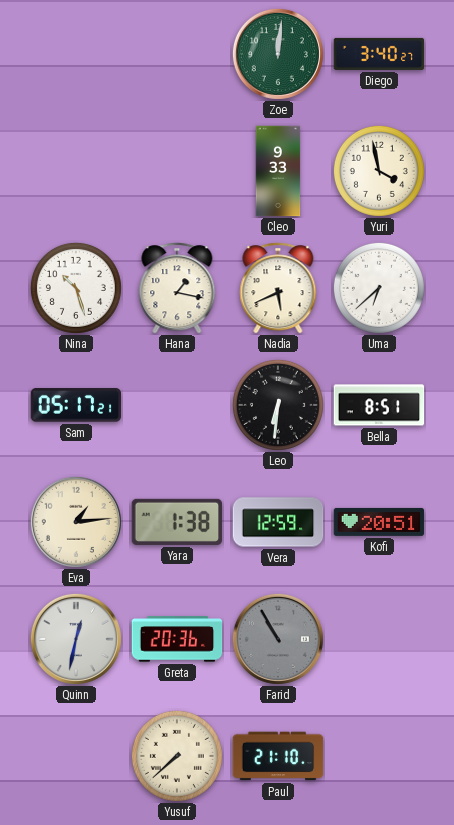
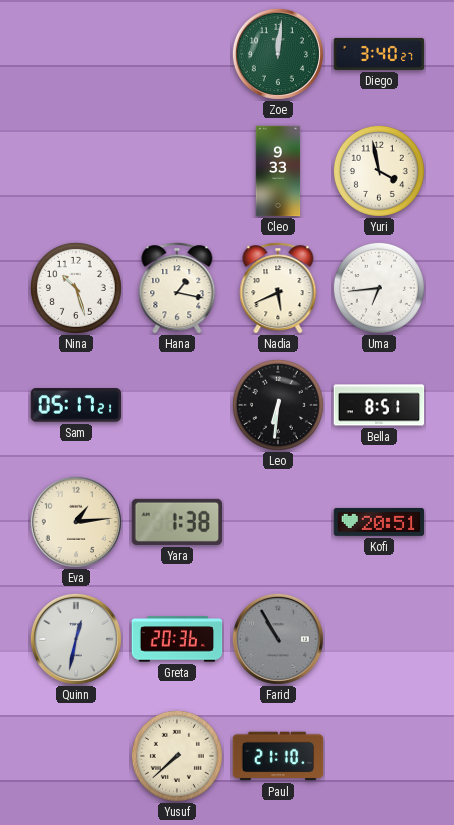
Uma: 6:38 -> 6:44
Vera: 12:59 -> none
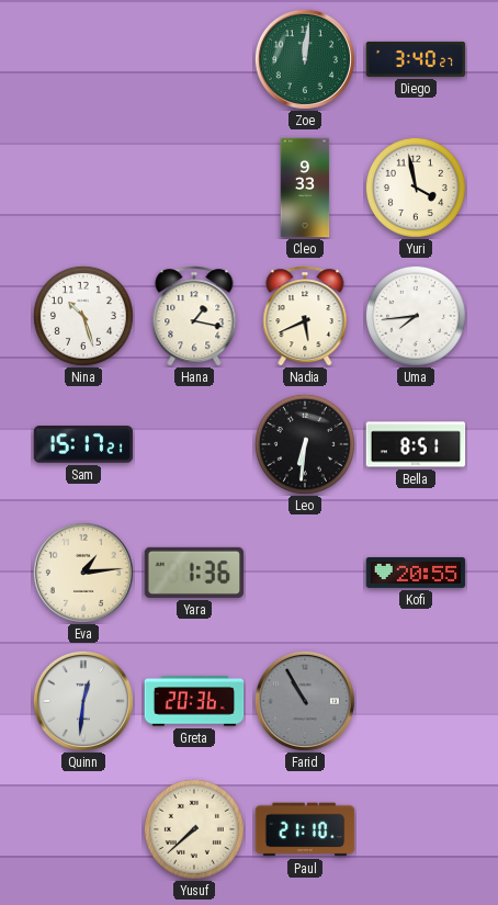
Uma: 6:44 -> 7:44
Sam: 05:17 -> 15:17
Yara: 1:38 -> 1:36
Kofi: 20:51 -> 20:55
Quinn: 12:32 -> 12:31
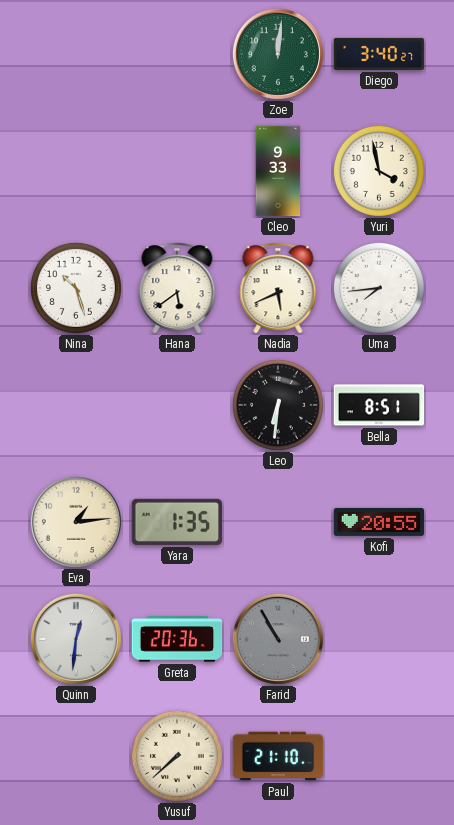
Hana: 1:17 -> 5:39
Sam: 15:17 -> none
Yara: 1:36 -> 1:35
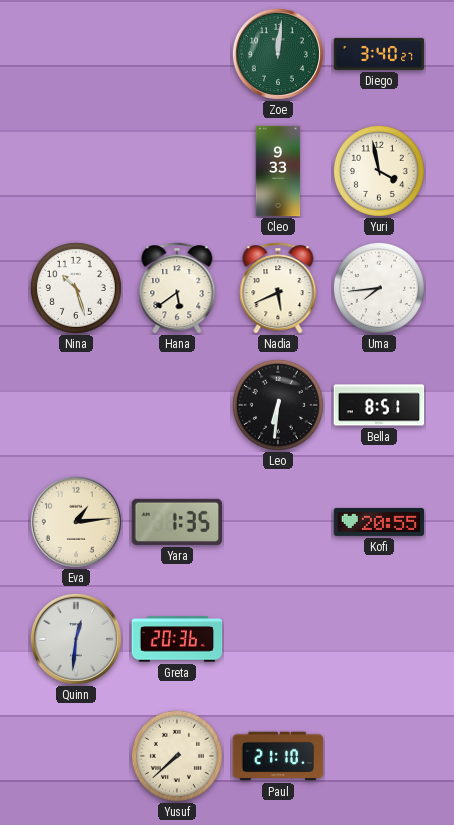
Farid: 10:55 -> none
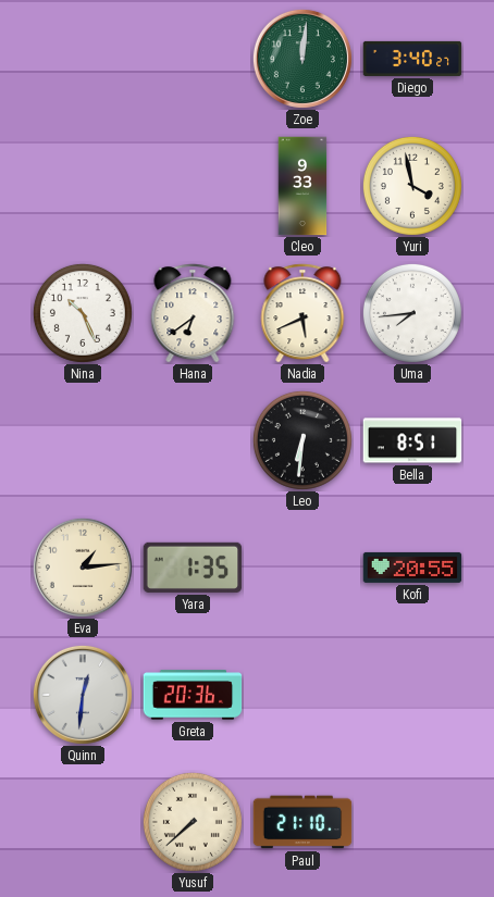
Nina: 10:27 -> 10:26
Hana: 5:39 -> 6:39
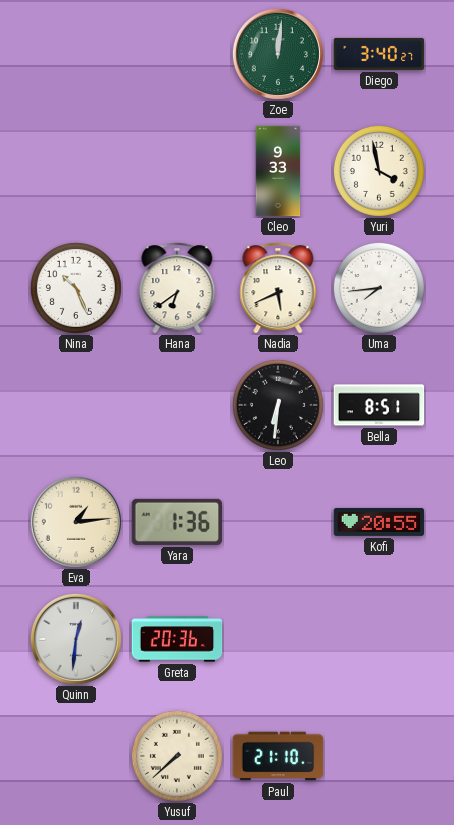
Yara: 1:35 -> 1:36
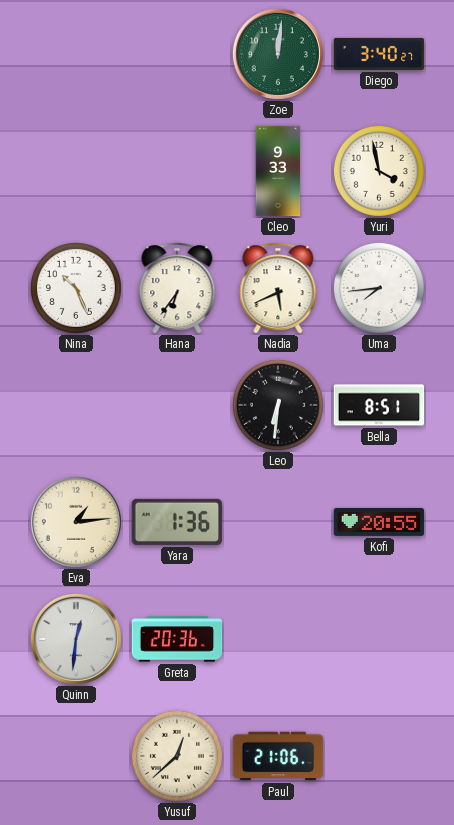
Hana: 6:39 -> 6:36
Yusuf: 7:38 -> 12:38
Paul: 21:10 -> 21:06
